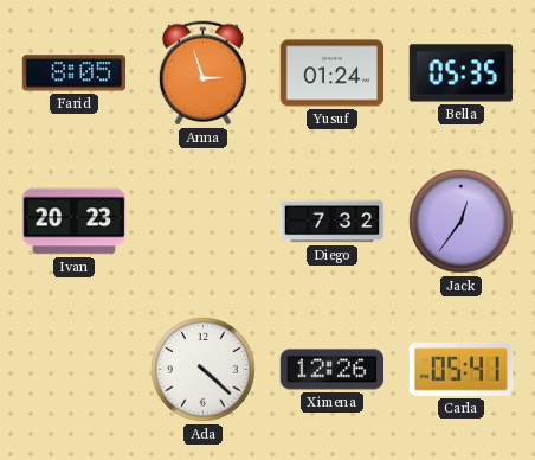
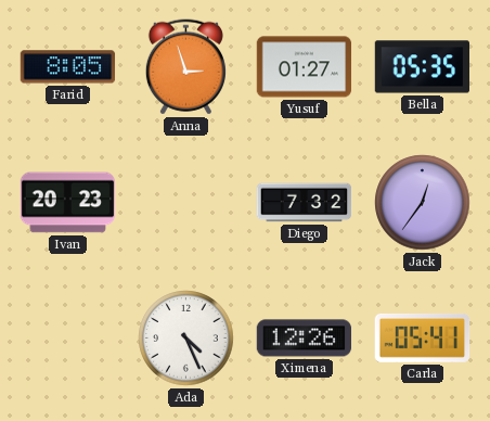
Yusuf: 01:24 -> 01:27
Ada: 4:22 -> 4:26
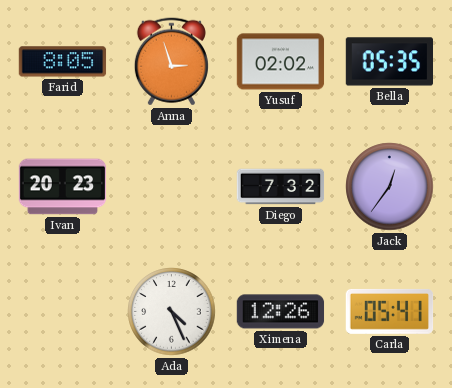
Yusuf: 01:27 -> 02:02
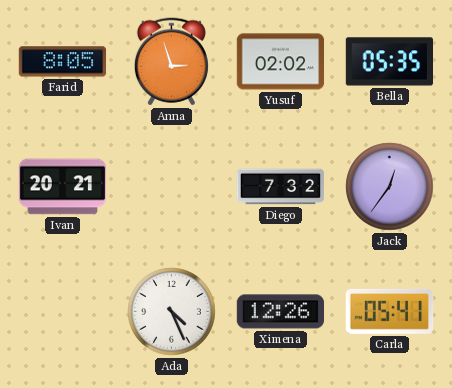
Ivan: 20:23 -> 20:21
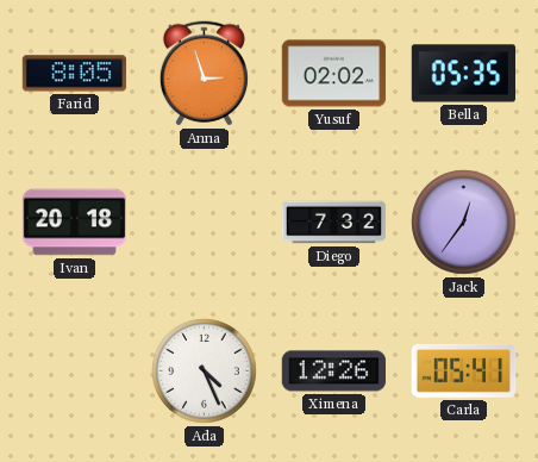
Ivan: 20:21 -> 20:18
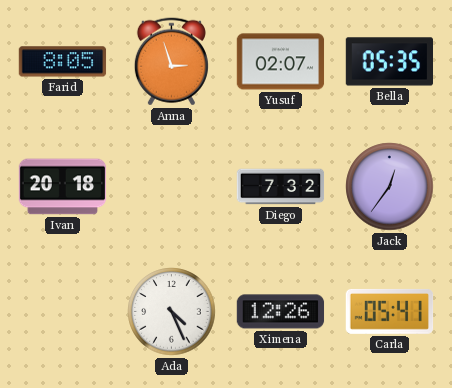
Yusuf: 02:02 -> 02:07
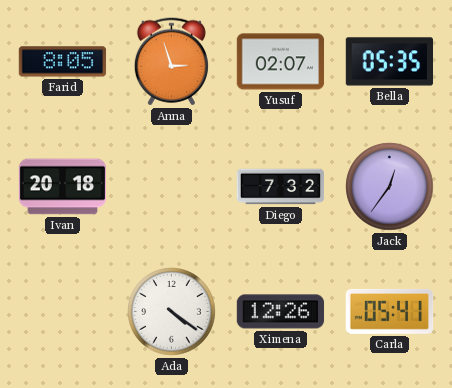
Ada: 4:26 -> 4:21
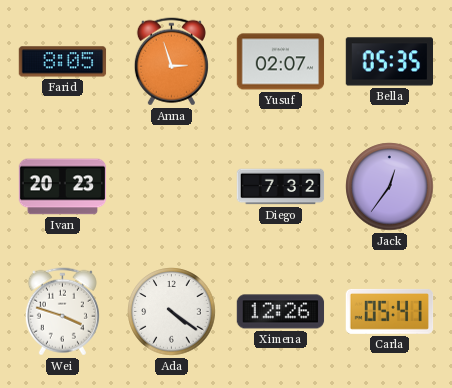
Ivan: 20:18 -> 20:23
Wei: none -> 3:48
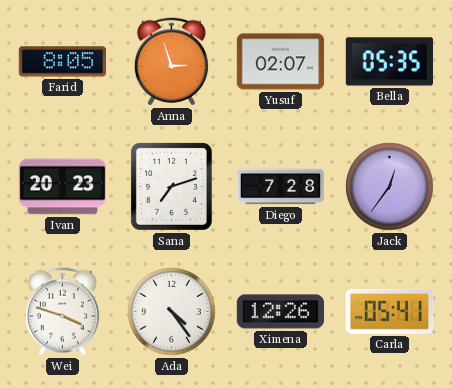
Sana: none -> 7:12
Diego: 7:32 -> 7:28
Ada: 4:21 -> 4:24
